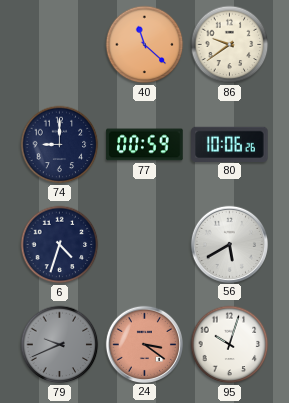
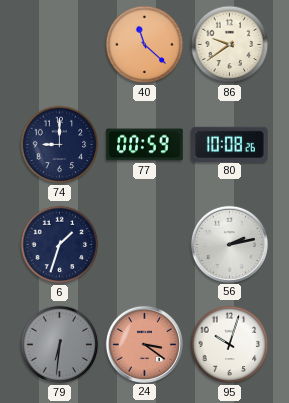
80: 10:06 -> 10:08
6: 4:33 -> 1:33
56: 5:40 -> 2:13
79: 9:41 -> 6:31
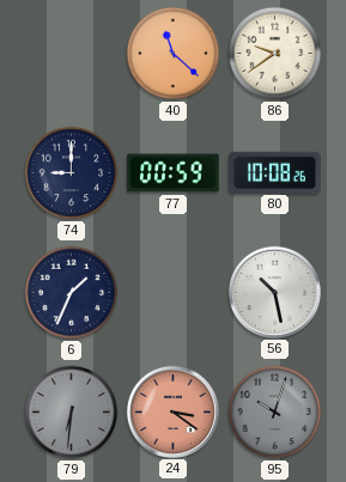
6: 1:33 -> 1:34
56: 2:13 -> 10:28
95 dial: white -> grey
